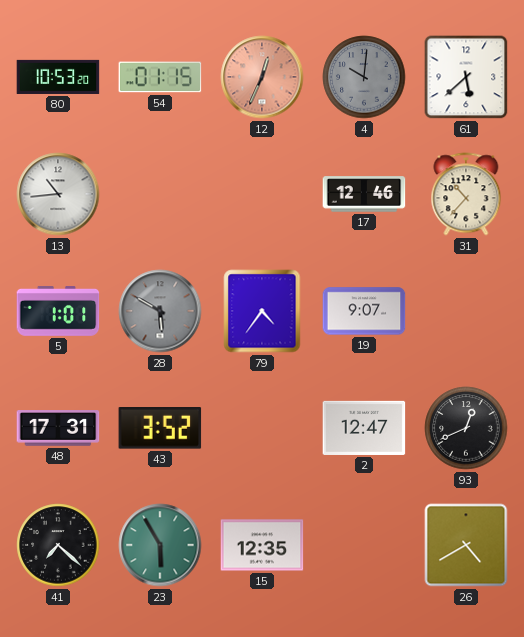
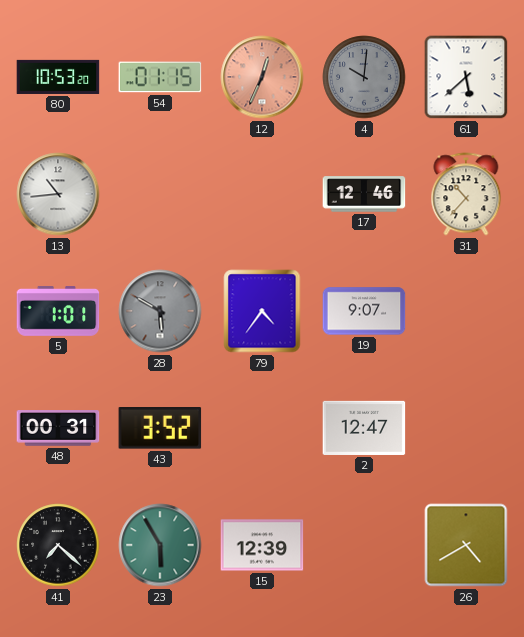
48: 17:31 -> 00:31
93: 12:41 -> none
15: 12:35 -> 12:39
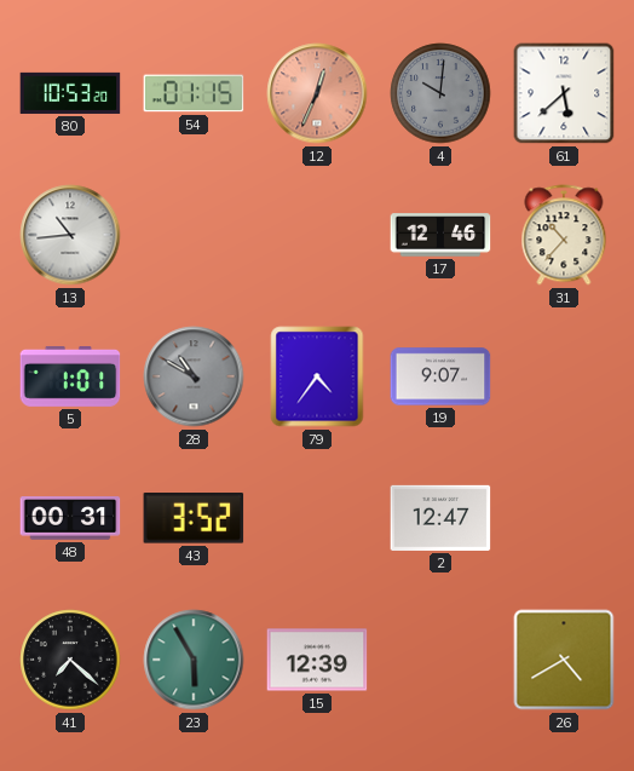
28: 5:50 -> 10:50
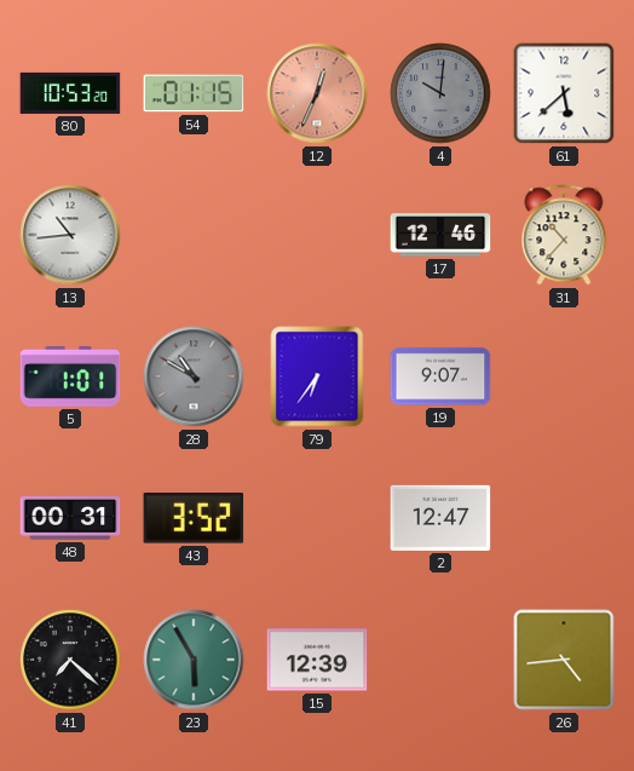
79: 4:36 -> 6:36
26: 4:40 -> 4:44
